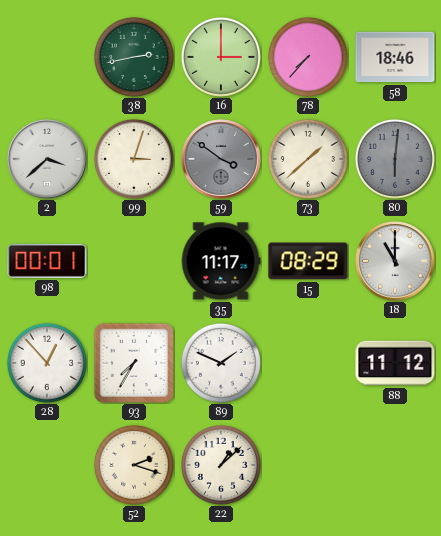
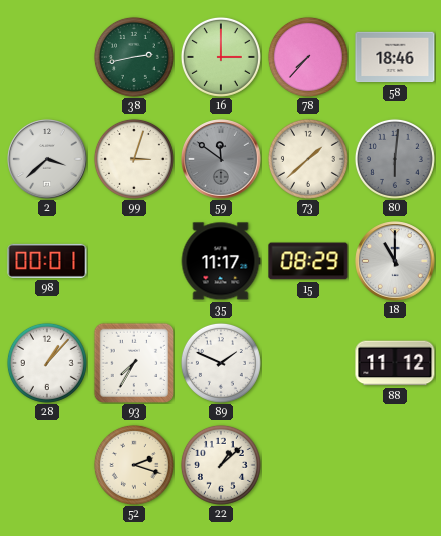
59: 3:51 -> 11:51
28: 12:53 -> 1:07
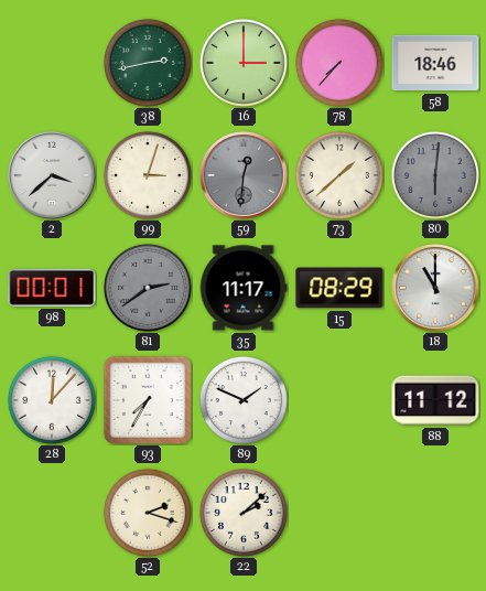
59: 11:51 -> 12:31
81: none -> 2:39
28: 1:07 -> 12:07
22: 1:08 -> 2:08
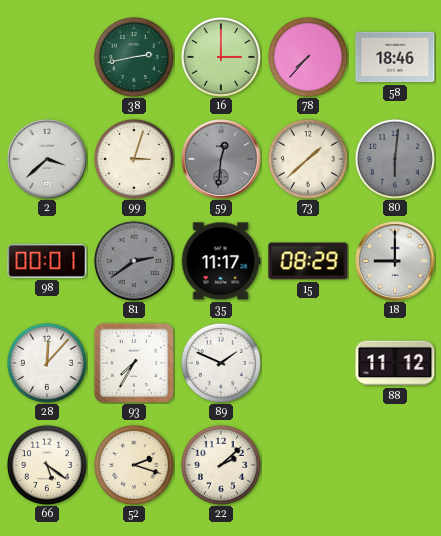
18: 11:00 -> 9:00
66: none -> 5:21
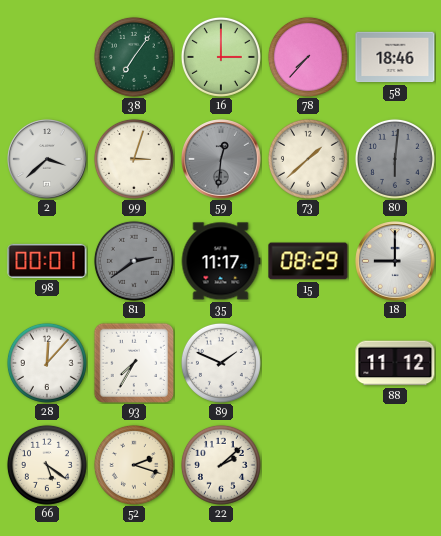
38: 2:43 -> 7:06
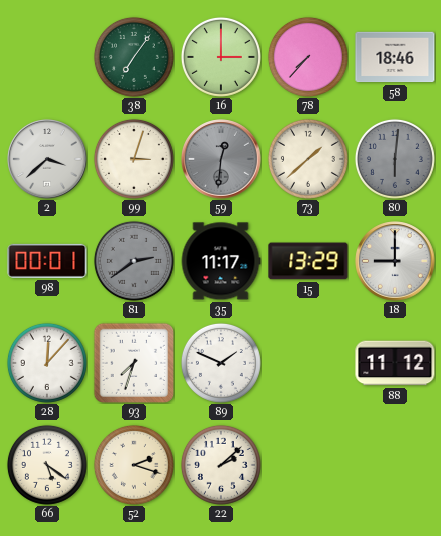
15: 08:29 -> 13:29
93: 7:35 -> 7:33
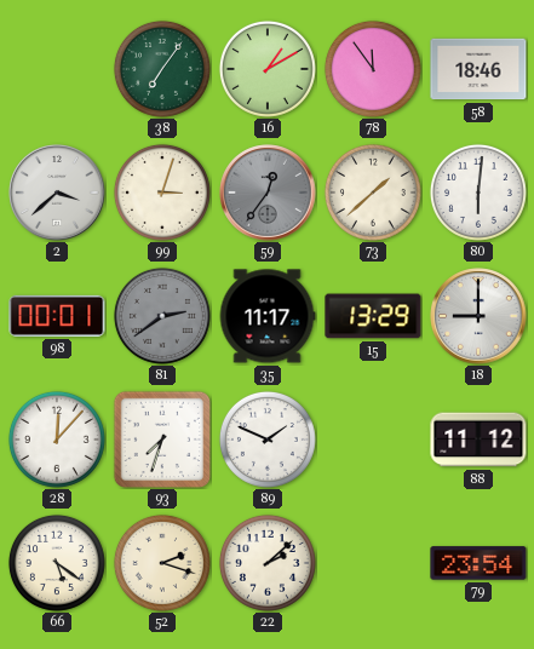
16: 3:00 -> 1:10
78: 7:37 -> 11:54
59: 12:31 -> 12:36
80 dial: grey -> white
79: none -> 23:54
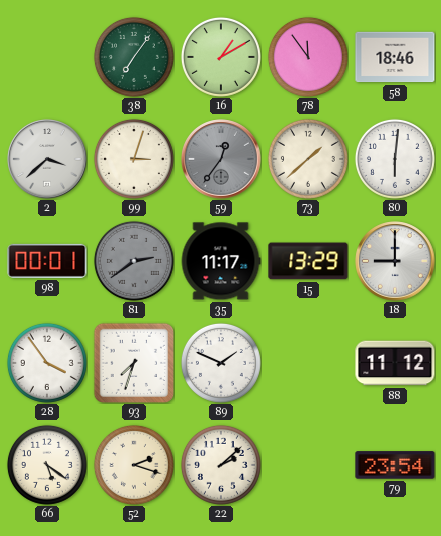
28: 12:07 -> 3:54
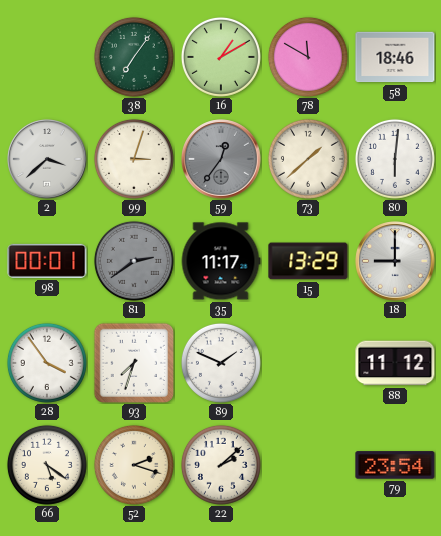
78: 11:54 -> 11:50
